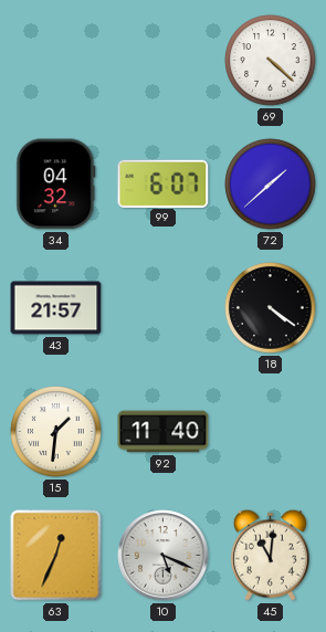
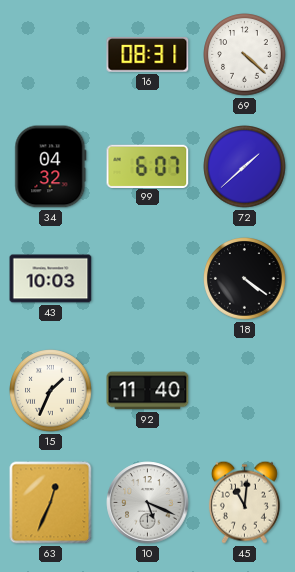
16: none -> 08:31
43: 21:57 -> 10:03
15: 1:31 -> 1:34
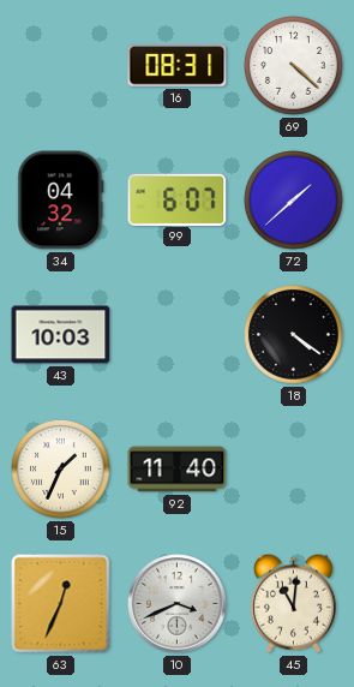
10: 5:19 -> 3:41
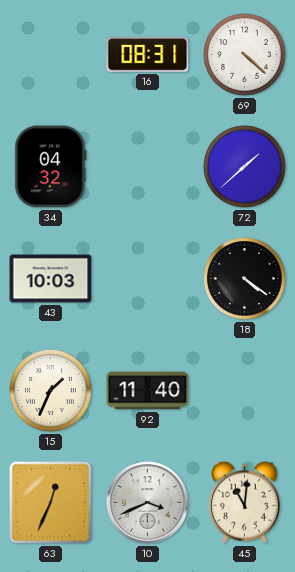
99: 6:07 -> none
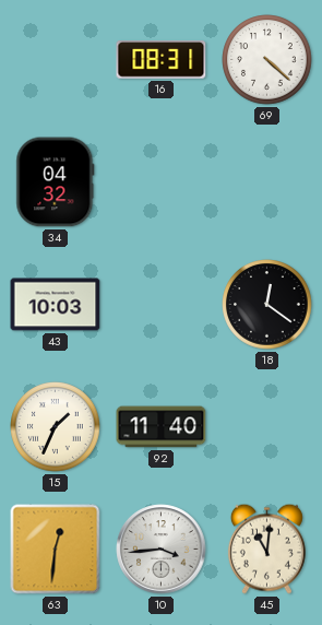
72: 1:38 -> none
18: 4:21 -> 12:21
63: 12:34 -> 12:31
10: 3:41 -> 3:44
